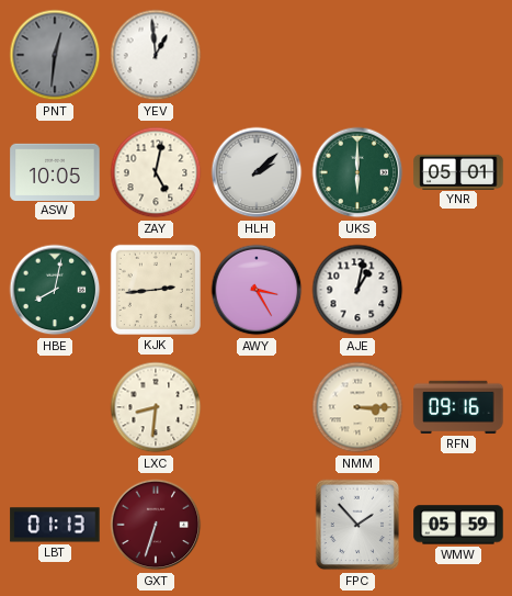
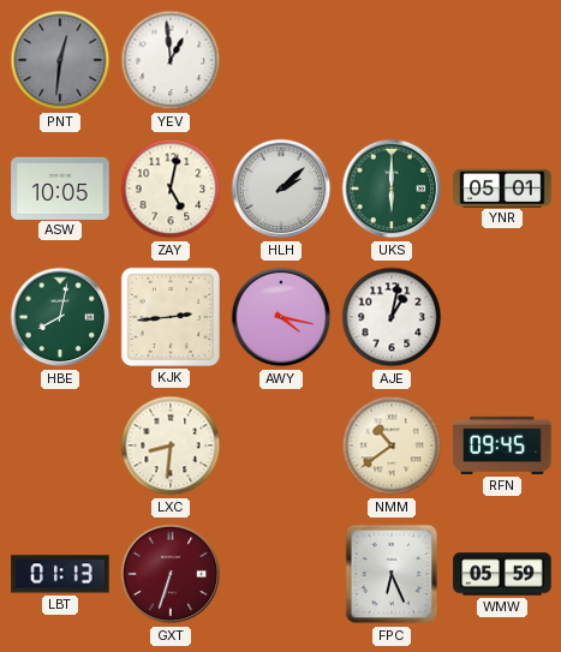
AWY: 3:25 -> 4:17
NMM: 3:15 -> 10:39
RFN: 09:16 -> 09:45
FPC: 1:53 -> 6:26
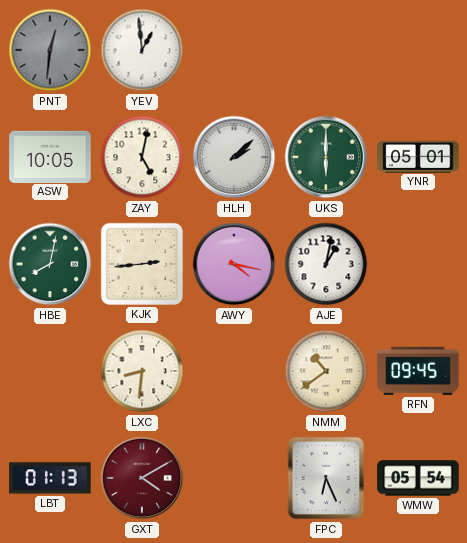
GXT: 6:33 -> 4:10
WMW: 05:59 -> 05:54
